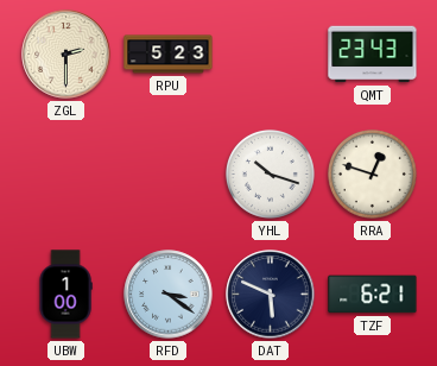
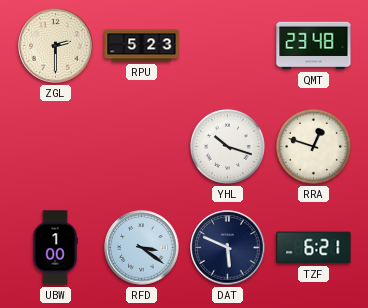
QMT: 23:43 -> 23:48
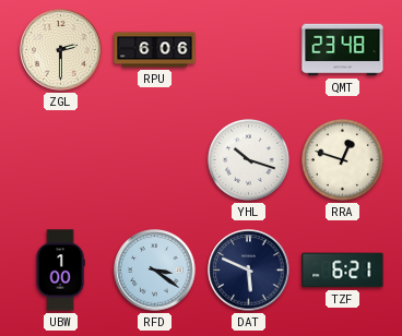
RPU: 5:23 -> 6:06
